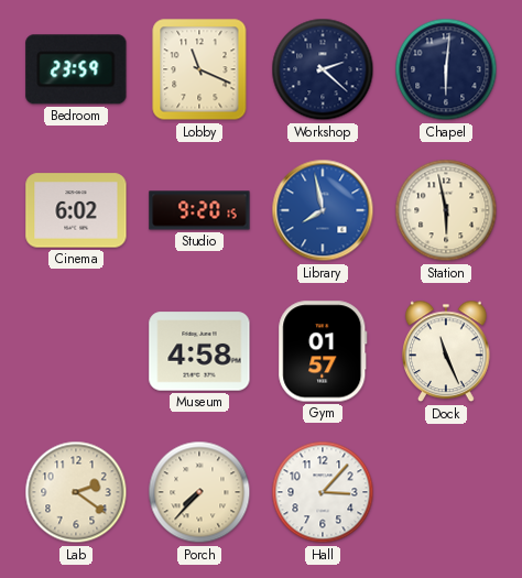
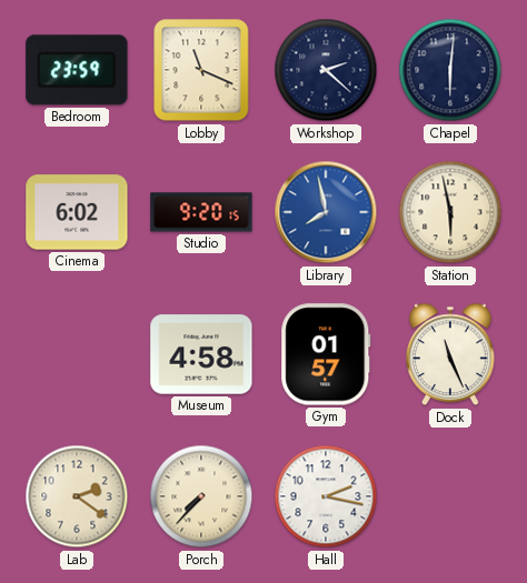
Hall: 3:07 -> 2:17
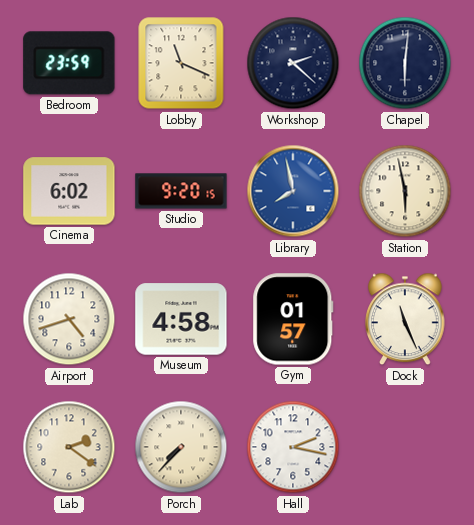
Airport: none -> 4:42
